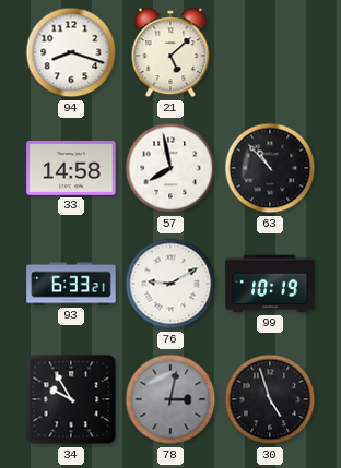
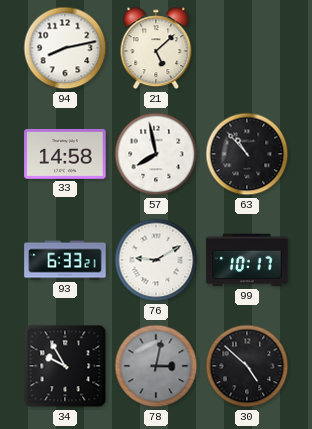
94: 8:18 -> 8:13
99: 10:19 -> 10:17
30: 4:57 -> 4:52
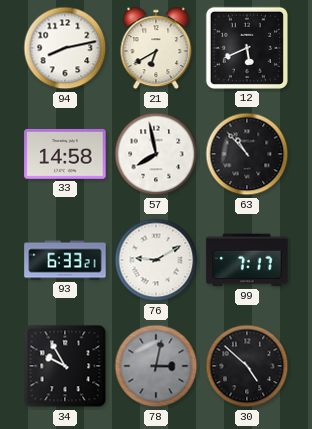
21: 5:08 -> 6:40
12: none -> 5:41
99: 10:17 -> 7:17
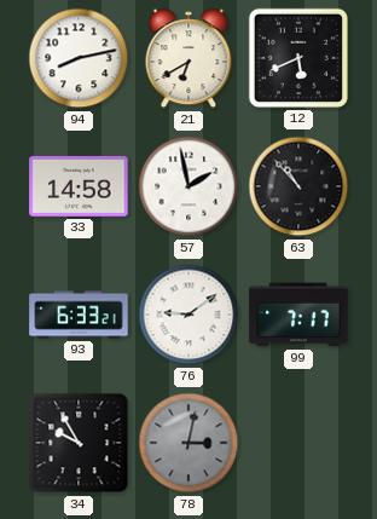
57: 7:58 -> 1:58
76: 9:10 -> 9:09
30: 4:52 -> none
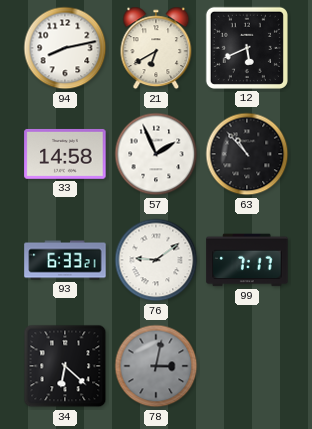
57: 1:58 -> 1:56
34: 9:55 -> 6:22
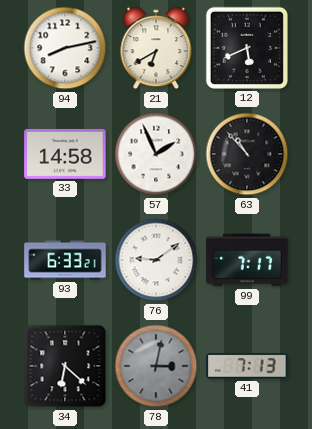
41: none -> 7:13
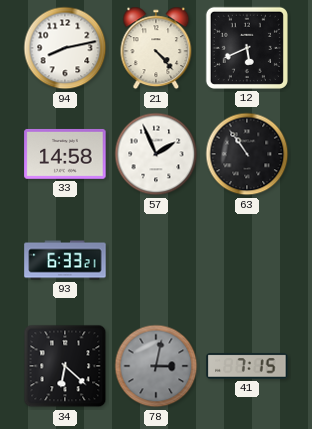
21: 6:40 -> 4:23
63: 10:53 -> 10:54
76: 9:09 -> none
99: 7:17 -> none
41: 7:13 -> 7:15
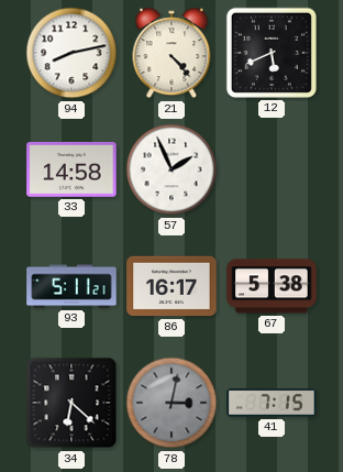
63: 10:54 -> none
93: 6:33 -> 5:11
86: none -> 16:17
67: none -> 5:38
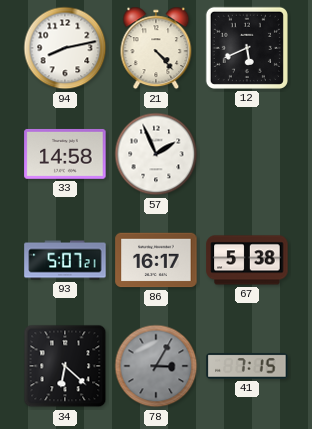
93: 5:11 -> 5:07
78: 3:02 -> 3:05
